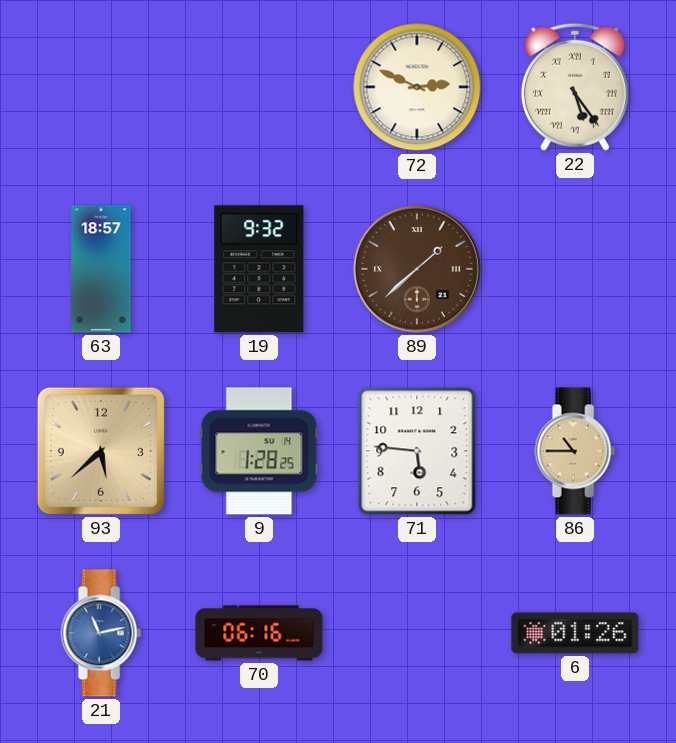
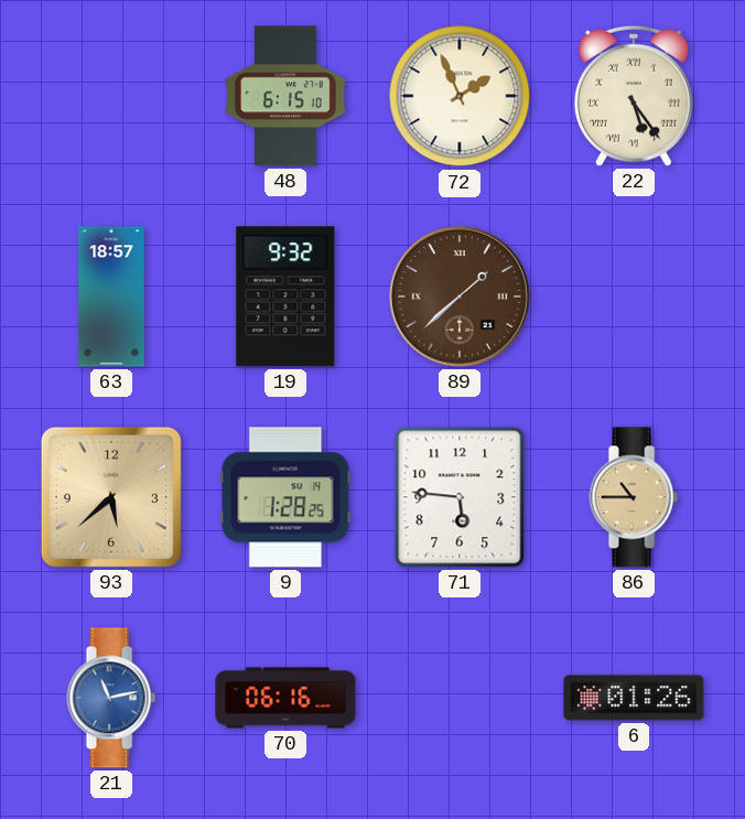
48: none -> 6:15
72: 2:49 -> 1:56
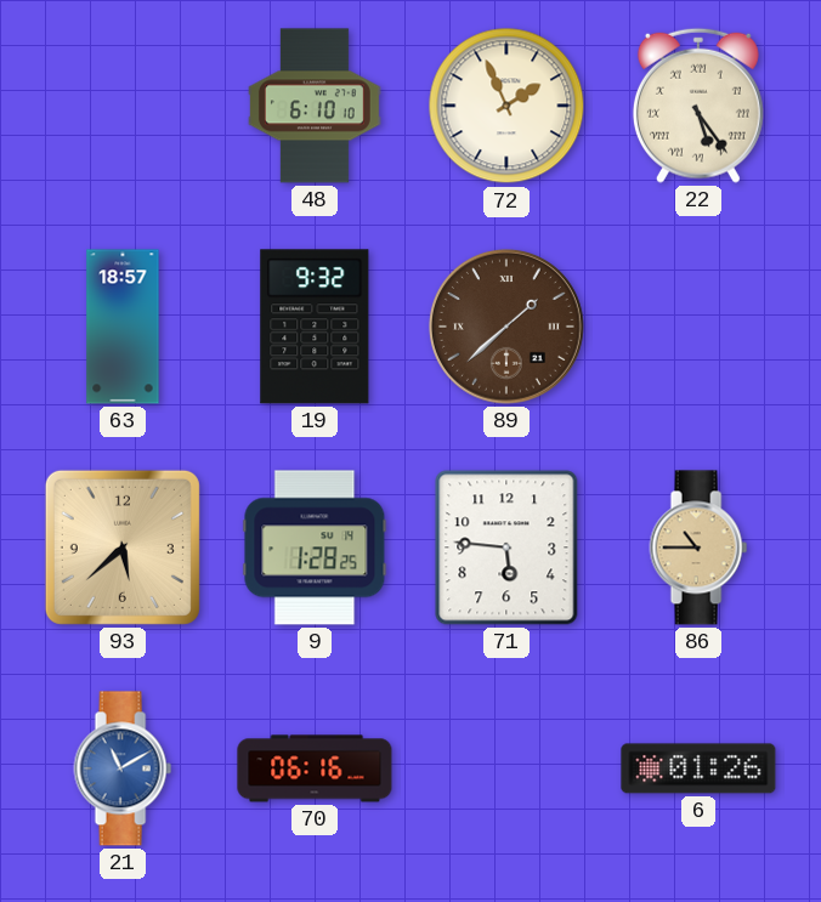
48: 6:15 -> 6:10
21: 11:13 -> 11:10
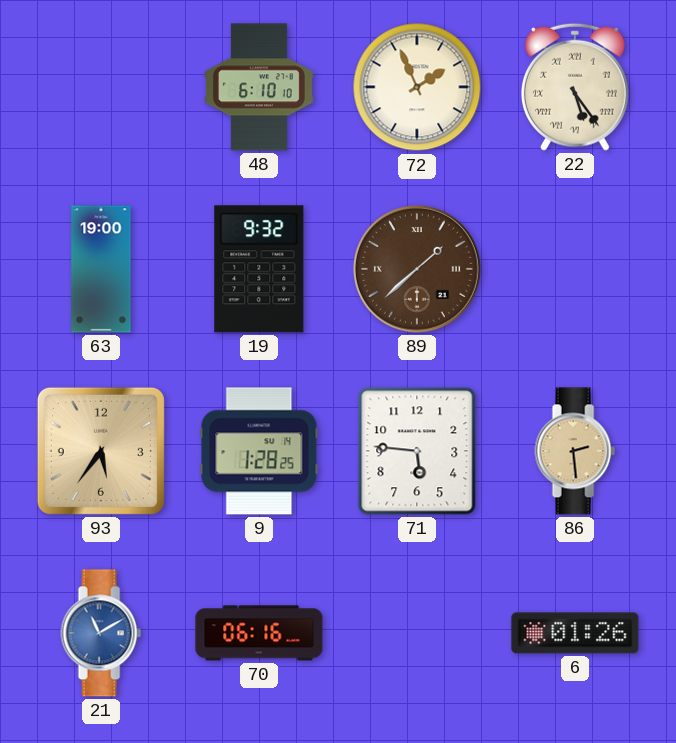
63: 18:57 -> 19:00
93: 5:38 -> 5:36
86: 10:45 -> 2:29
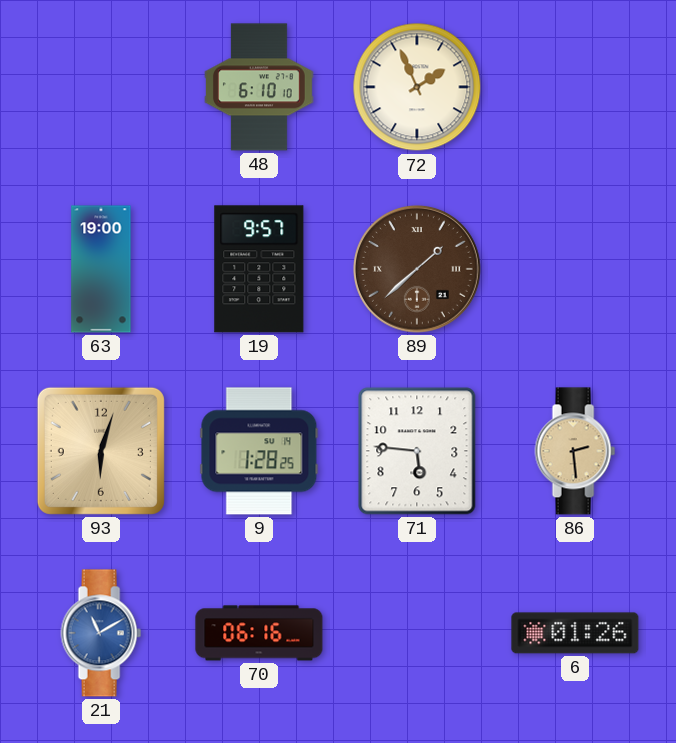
22: 5:24 -> none
19: 9:32 -> 9:57
93: 5:36 -> 6:03
